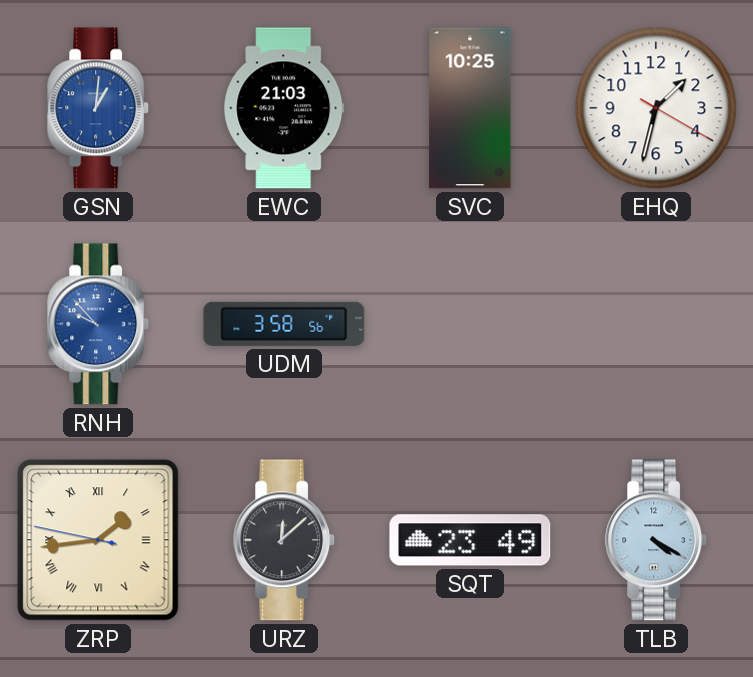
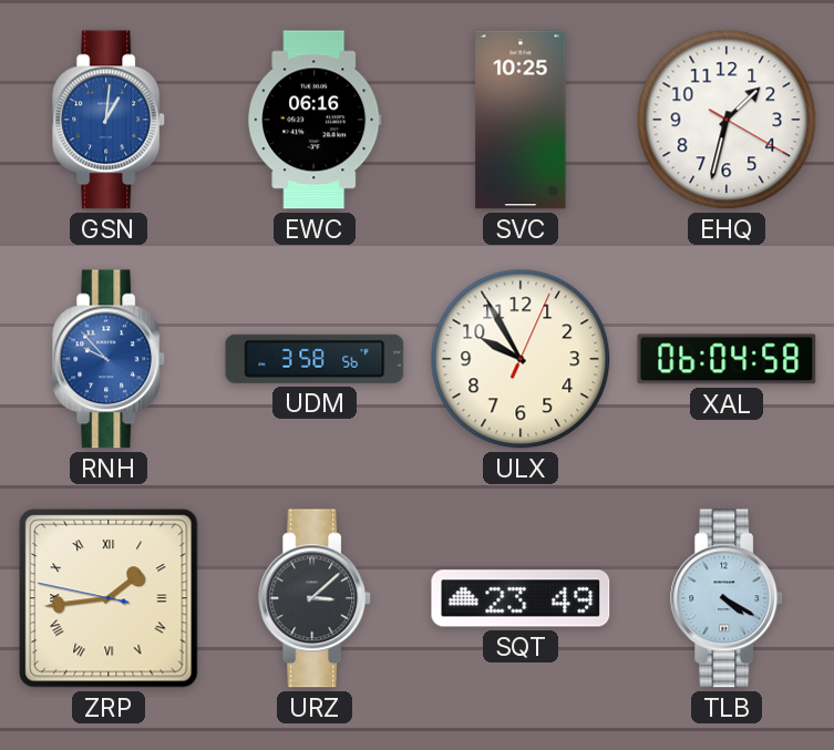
EWC: 21:03 -> 06:16
ULX: none -> 9:55
XAL: none -> 06:04
URZ: 12:08 -> 3:08
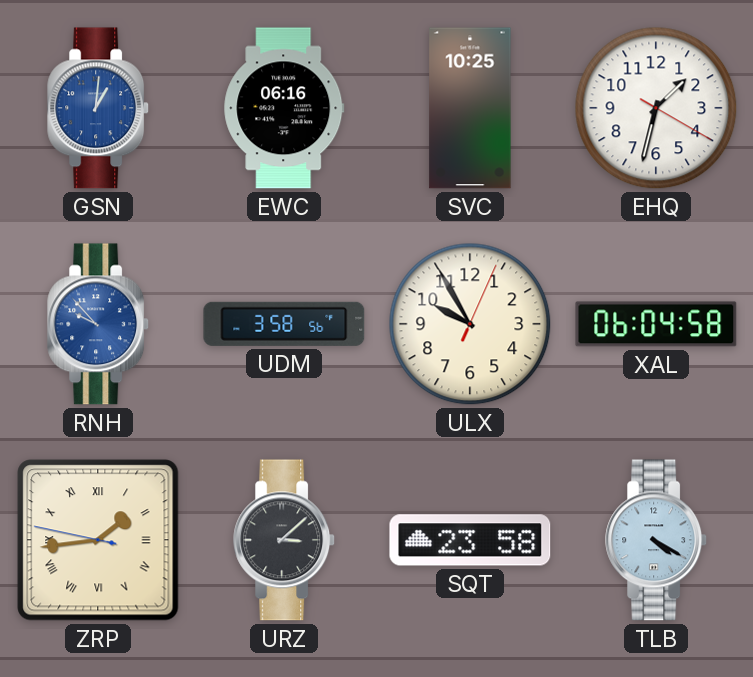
SQT: 23:49 -> 23:58
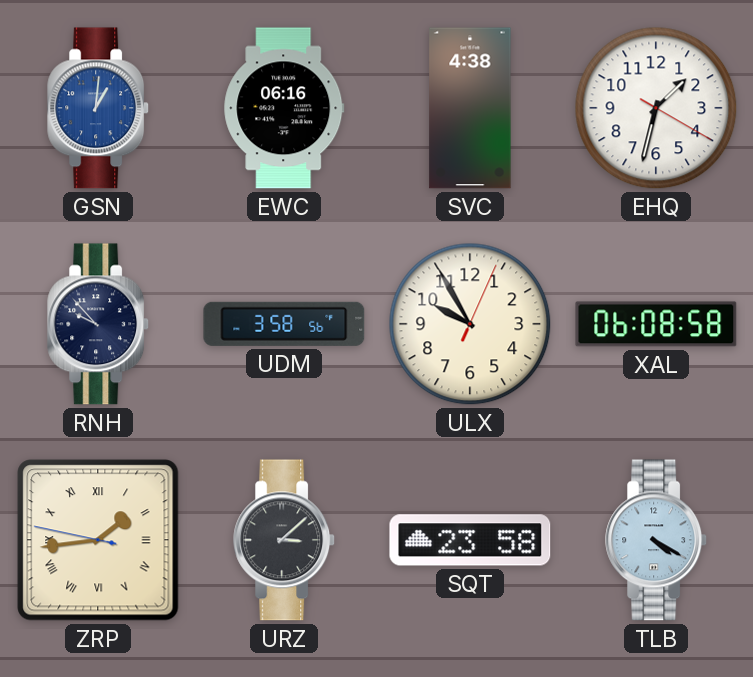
SVC: 10:25 -> 4:38
RNH dial: blue -> navy
XAL: 06:04 -> 06:08
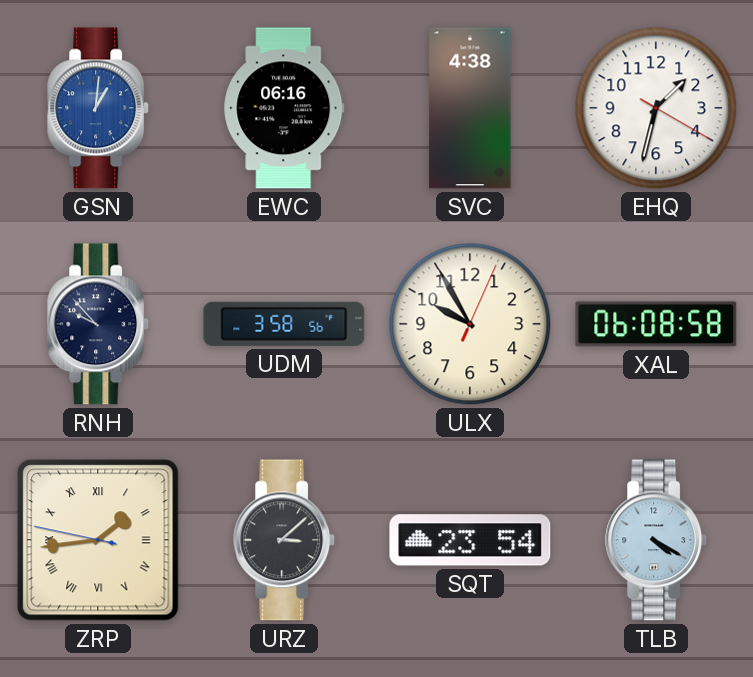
SQT: 23:58 -> 23:54
